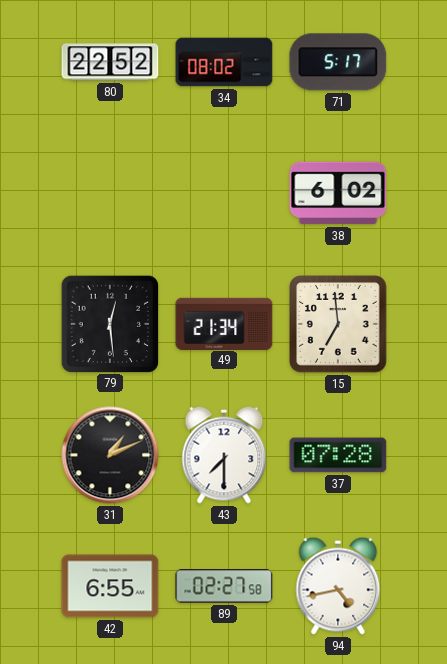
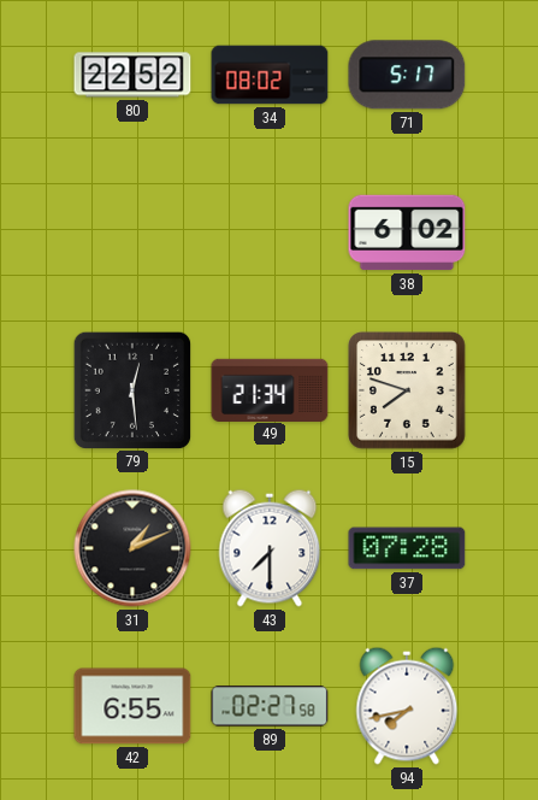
15: 6:59 -> 7:48
94: 4:43 -> 7:43
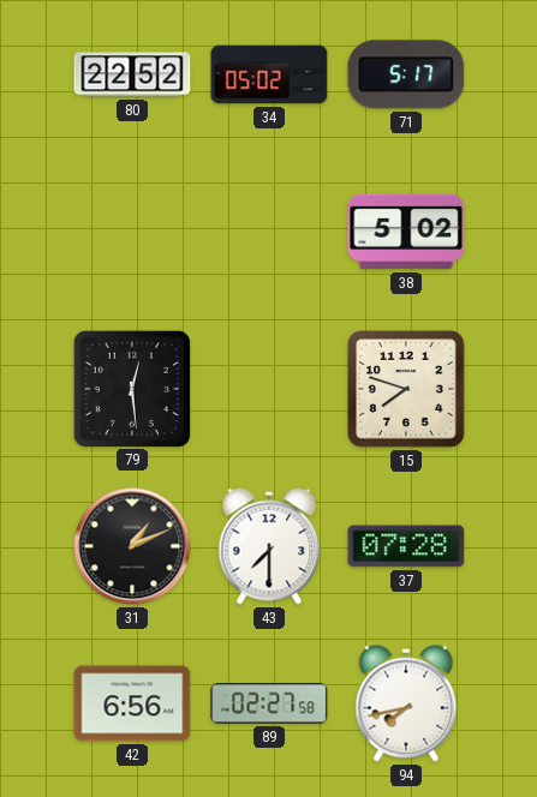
34: 08:02 -> 05:02
38: 6:02 -> 5:02
49: 21:34 -> none
42: 6:55 -> 6:56
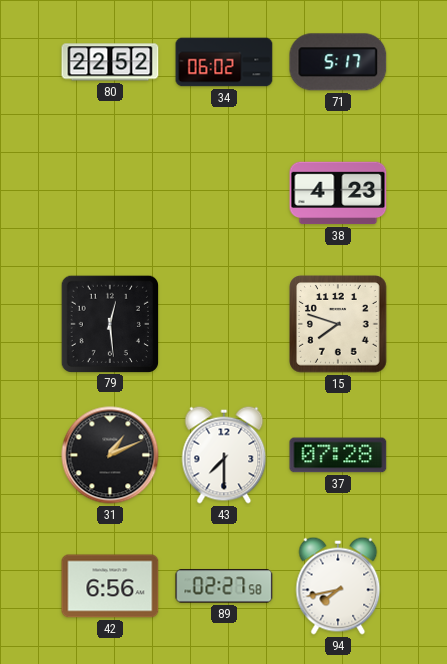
34: 05:02 -> 06:02
38: 5:02 -> 4:23
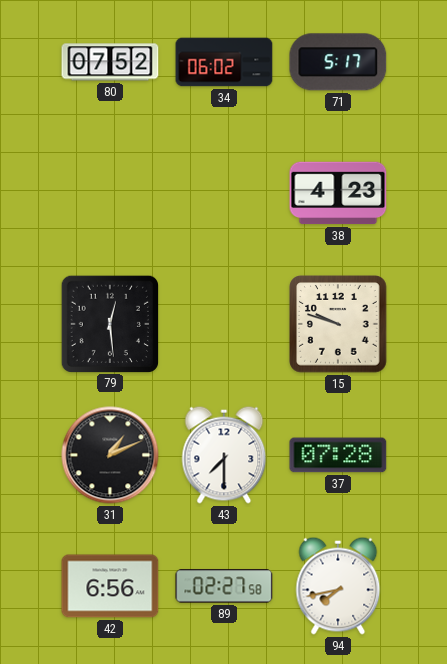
80: 22:52 -> 07:52
15: 7:48 -> 9:48
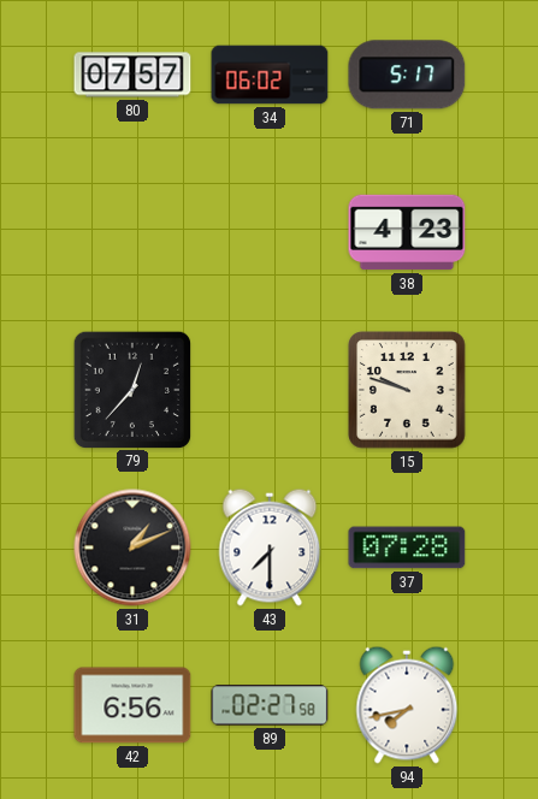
80: 07:52 -> 07:57
79: 12:29 -> 12:37
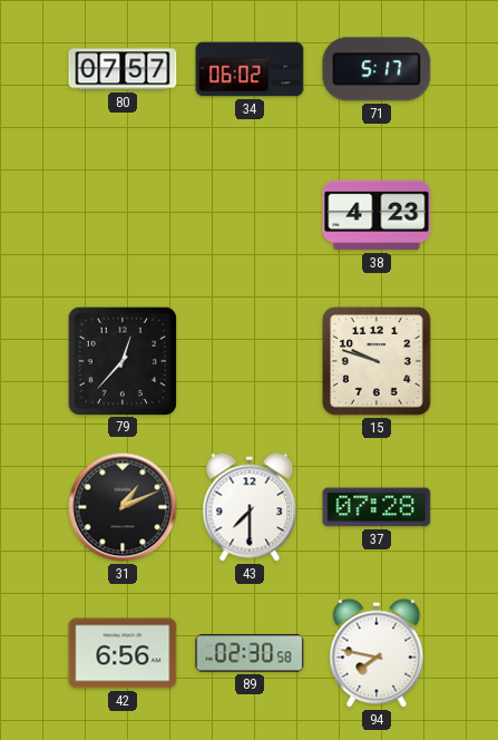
89: 02:27 -> 02:30
94: 7:43 -> 7:47
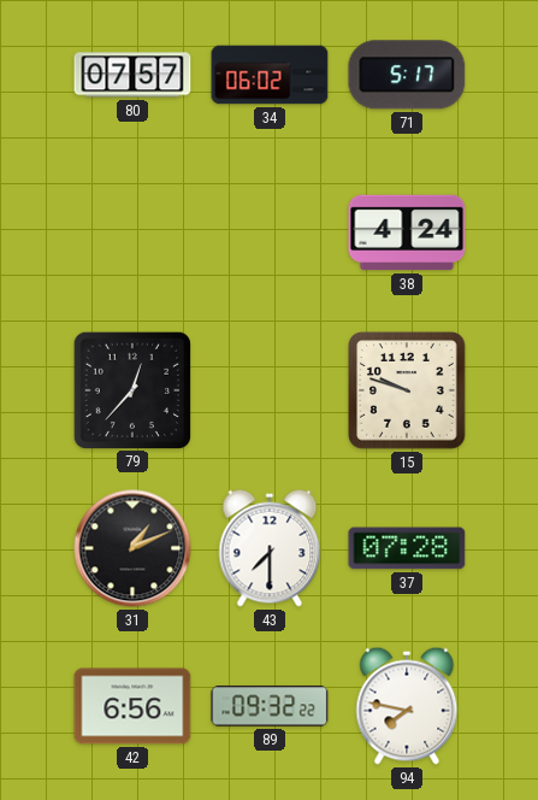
38: 4:23 -> 4:24
89: 02:30 -> 09:32
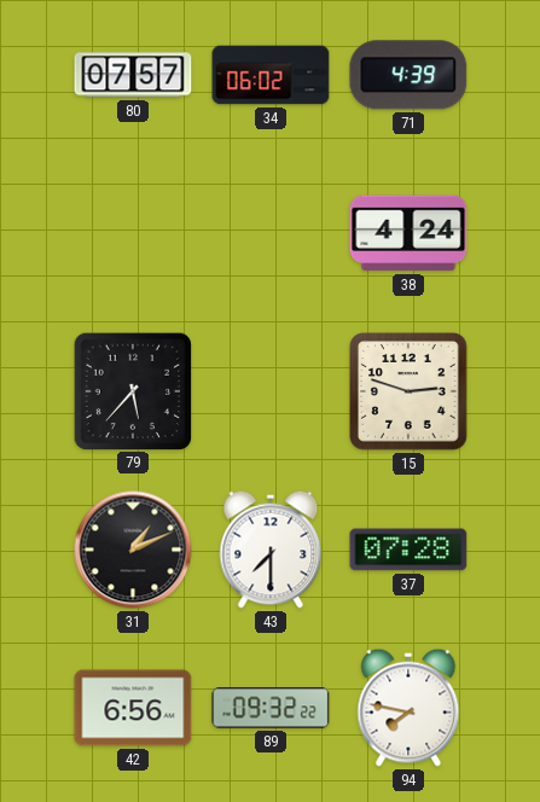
71: 5:17 -> 4:39
79: 12:37 -> 5:37
15: 9:48 -> 2:48
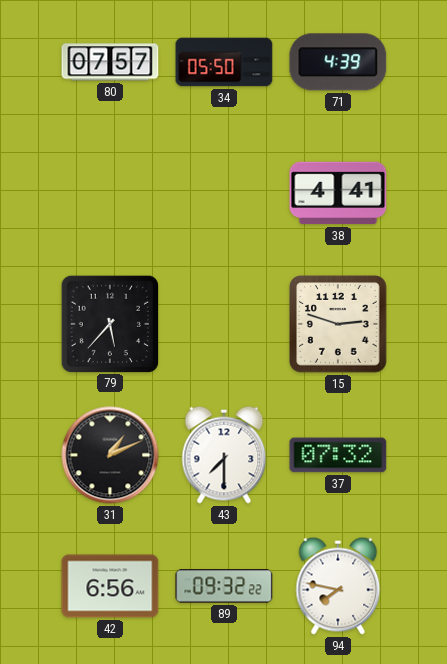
34: 06:02 -> 05:50
38: 4:24 -> 4:41
37: 07:28 -> 07:32
